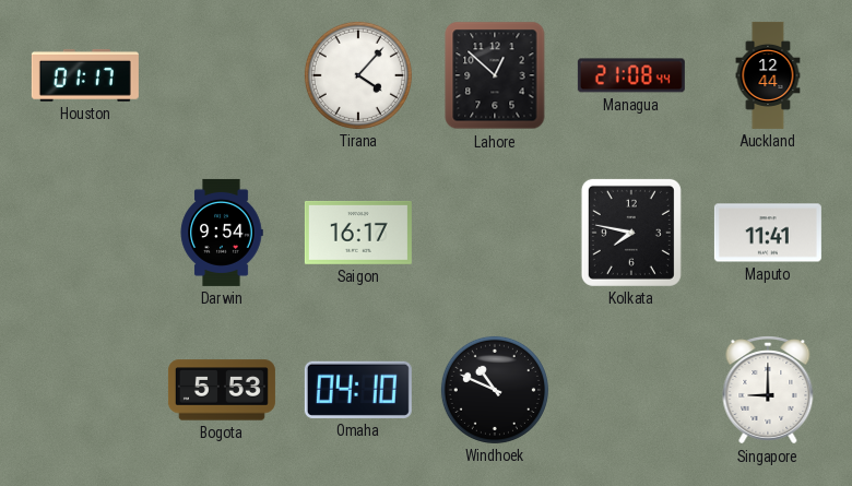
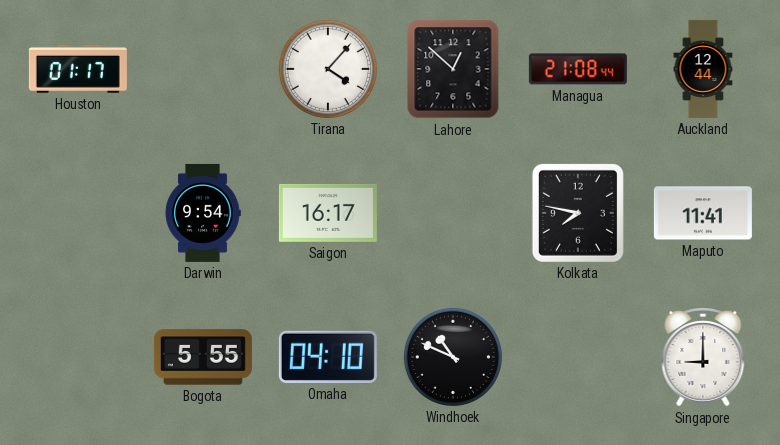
Bogota: 5:53 -> 5:55
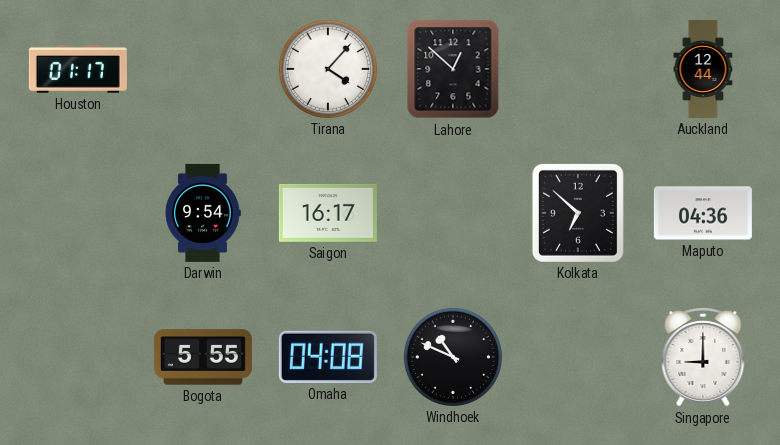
Managua: 21:08 -> none
Kolkata: 7:47 -> 6:52
Maputo: 11:41 -> 04:36
Omaha: 04:10 -> 04:08
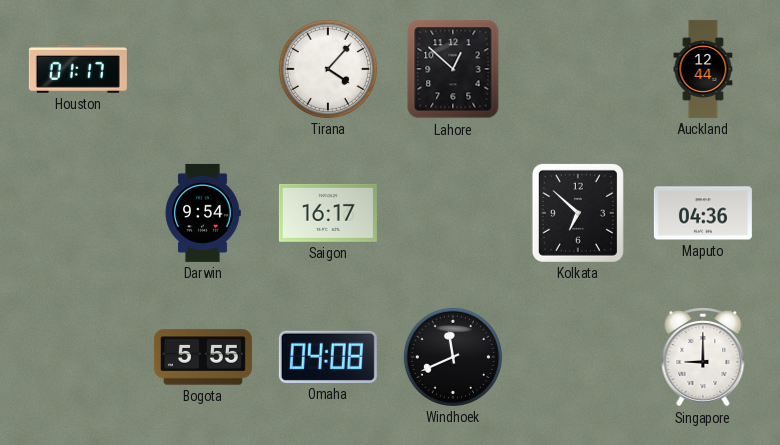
Windhoek: 10:49 -> 11:41
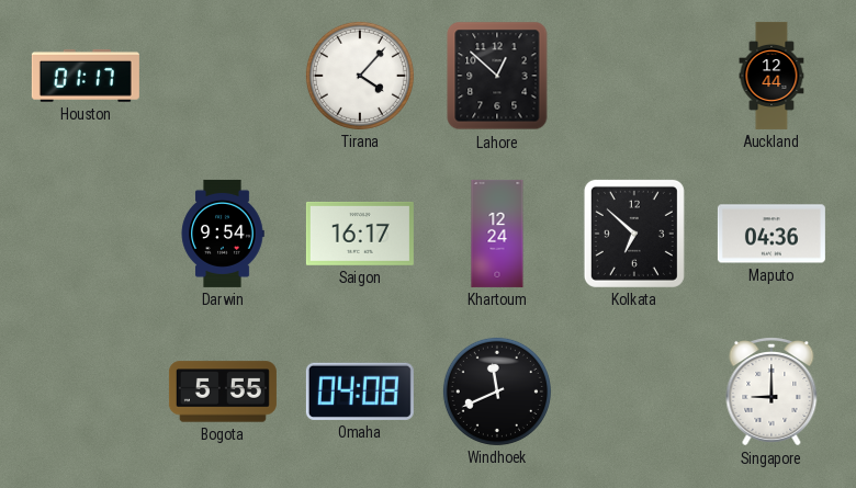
Khartoum: none -> 12:24
